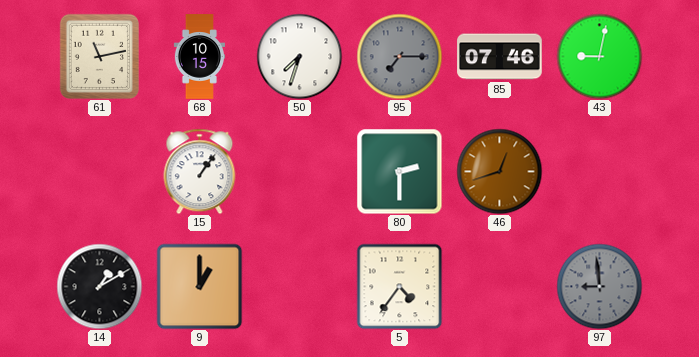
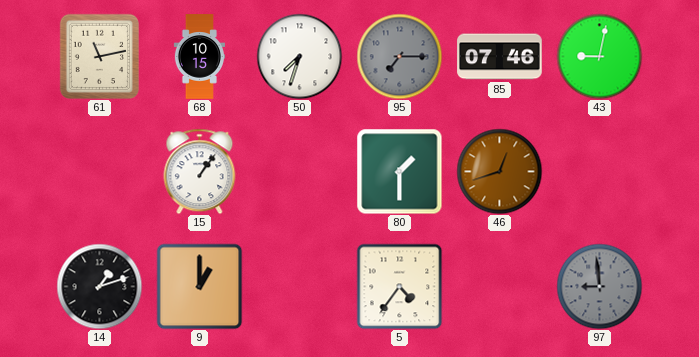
80: 2:30 -> 1:30
14: 1:10 -> 1:12
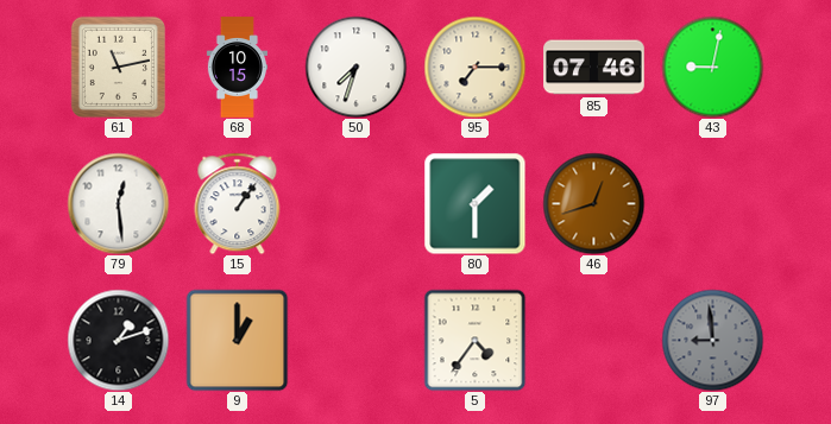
95 dial: grey -> cream
79: none -> 12:29
